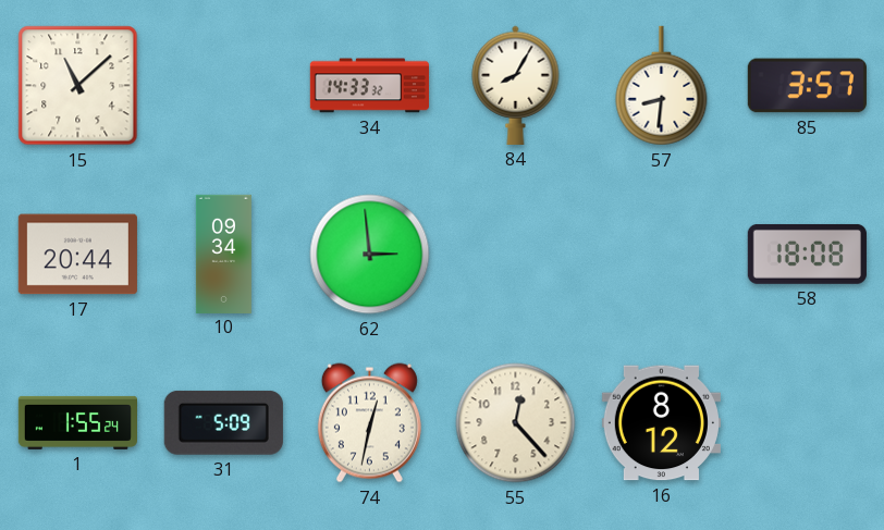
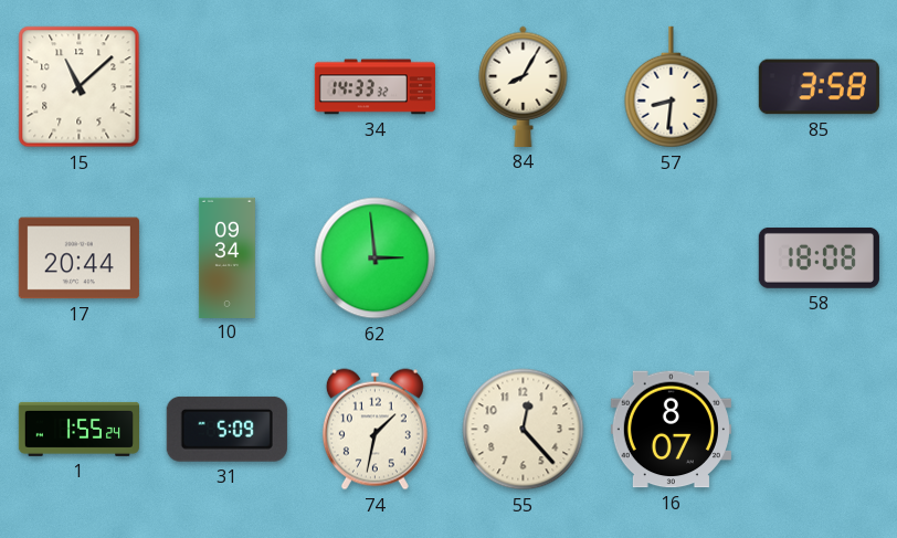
85: 3:57 -> 3:58
74: 12:32 -> 1:32
16: 8:12 -> 8:07
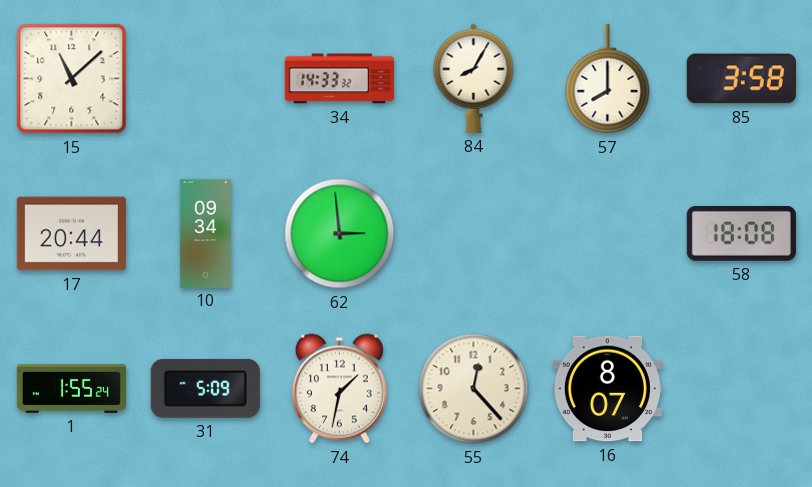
57: 8:31 -> 8:00
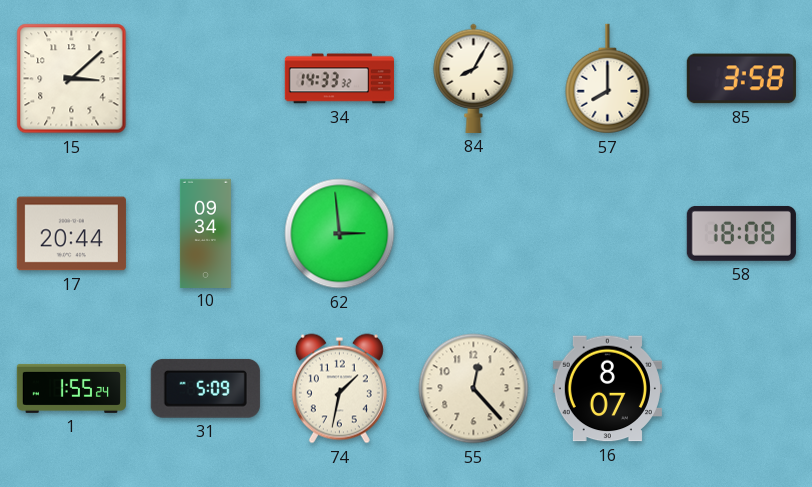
15: 11:08 -> 3:08
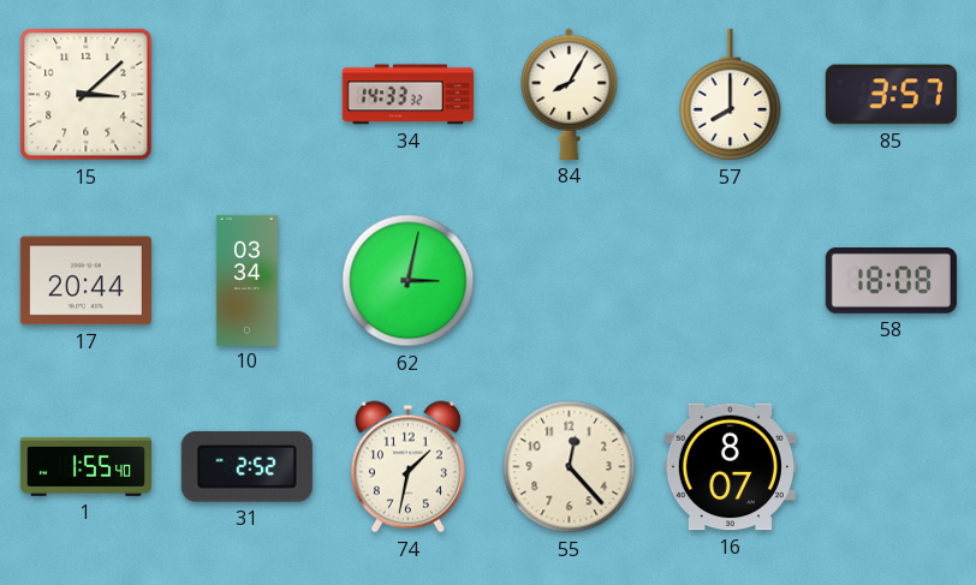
85: 3:58 -> 3:57
10: 09:34 -> 03:34
62: 2:59 -> 3:02
1: 1:55:24 -> 1:55:40
31: 5:09 -> 2:52
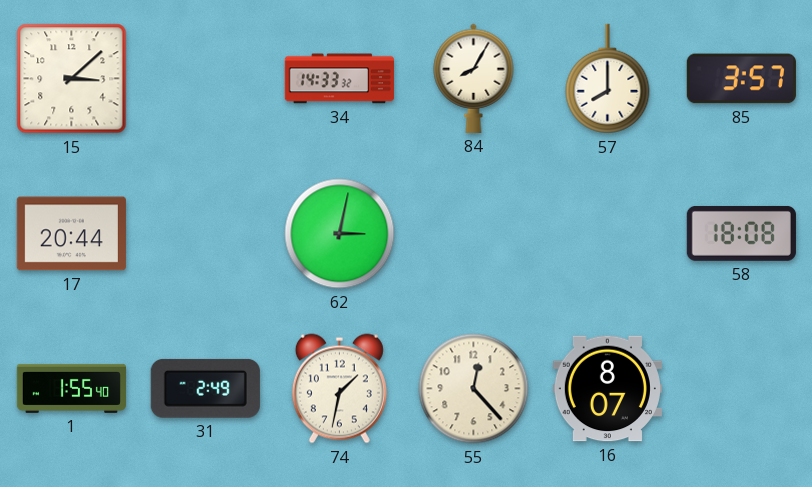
10: 03:34 -> none
31: 2:52 -> 2:49
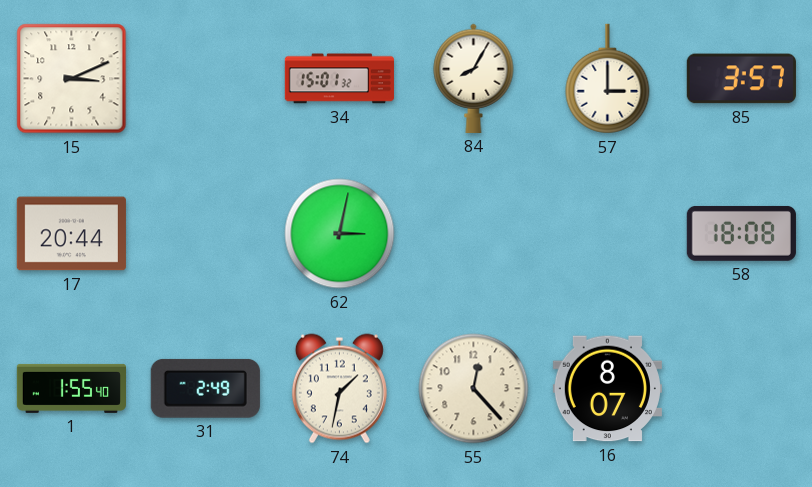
15: 3:08 -> 3:11
34: 14:33 -> 15:01
57: 8:00 -> 3:00
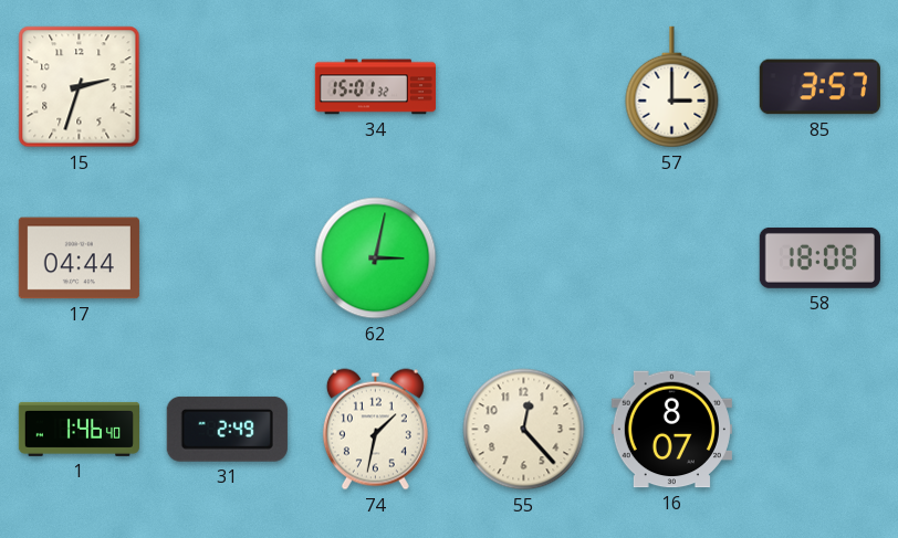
15: 3:11 -> 2:33
84: 8:05 -> none
17: 20:44 -> 04:44
1: 1:55 -> 1:46
